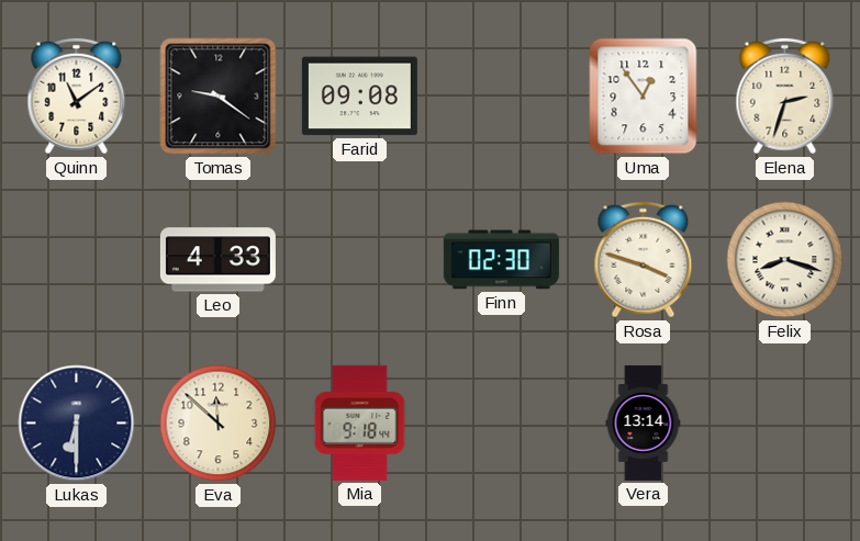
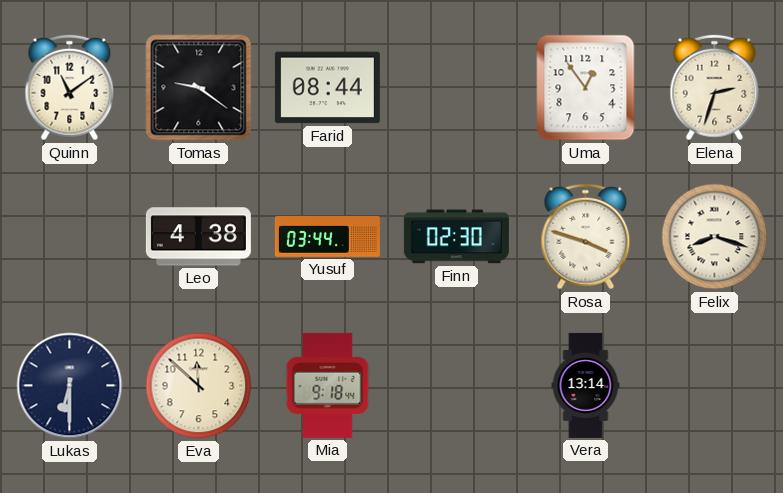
Farid: 09:08 -> 08:44
Leo: 4:33 -> 4:38
Yusuf: none -> 03:44
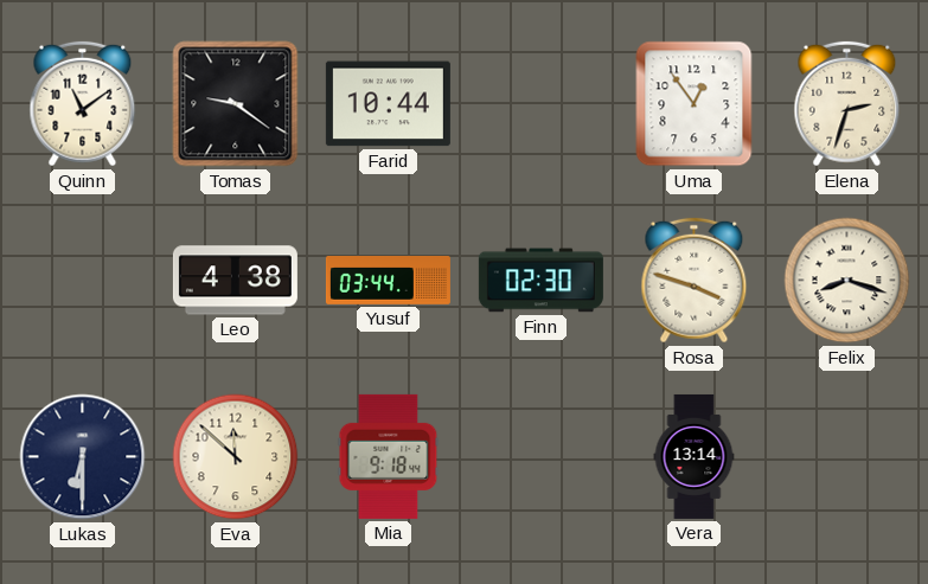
Farid: 08:44 -> 10:44
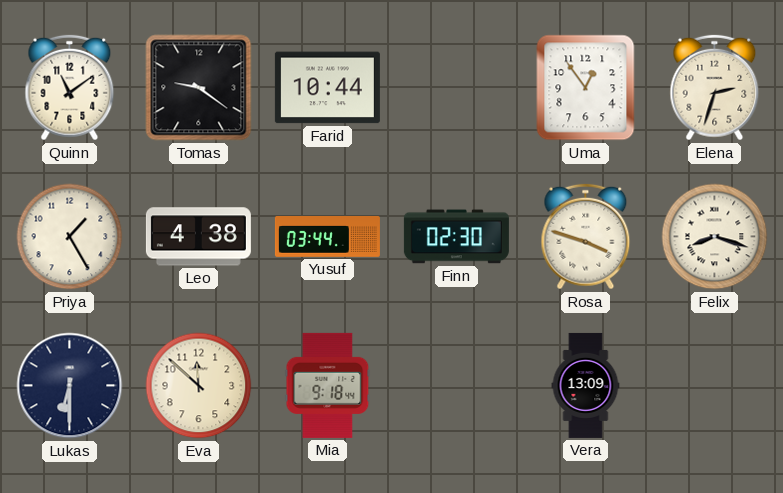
Priya: none -> 1:25
Vera: 13:14 -> 13:09
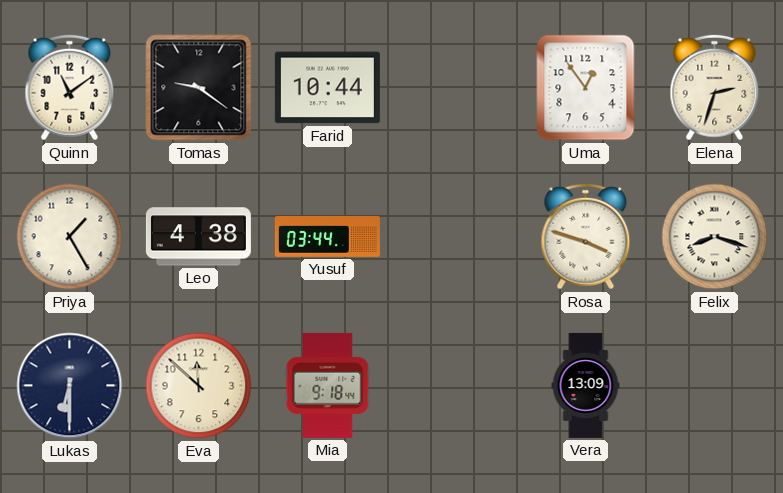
Finn: 02:30 -> none
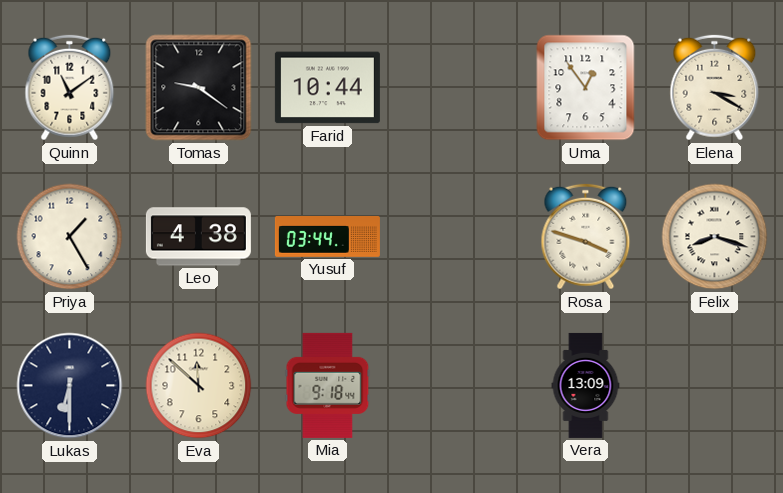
Elena: 2:33 -> 3:20
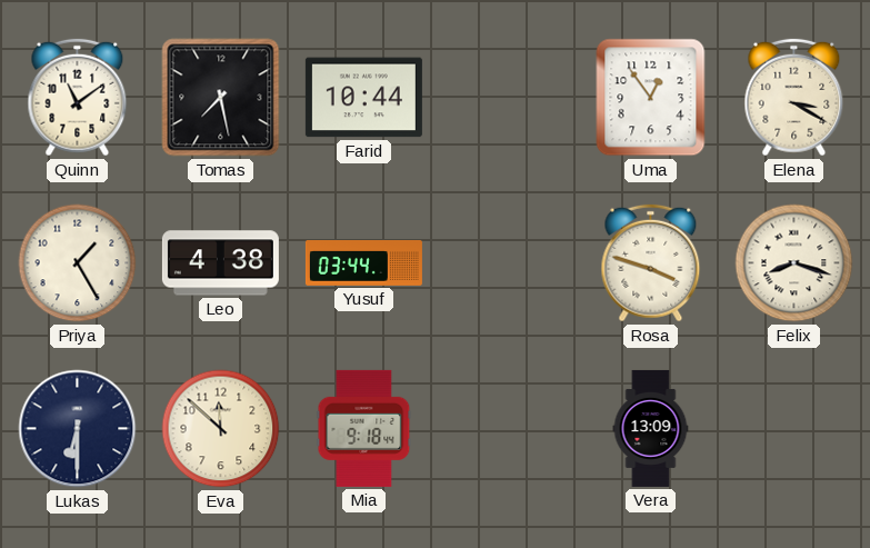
Tomas: 9:21 -> 7:28
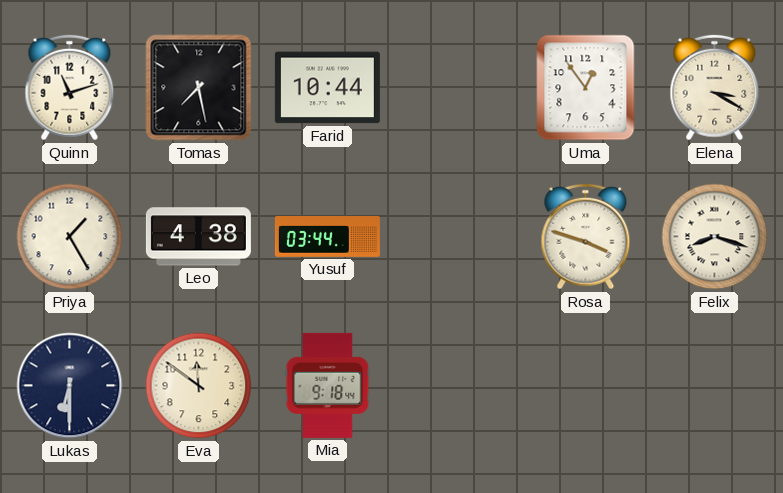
Quinn: 11:09 -> 11:12
Eva: 11:52 -> 11:51
Vera: 13:09 -> none
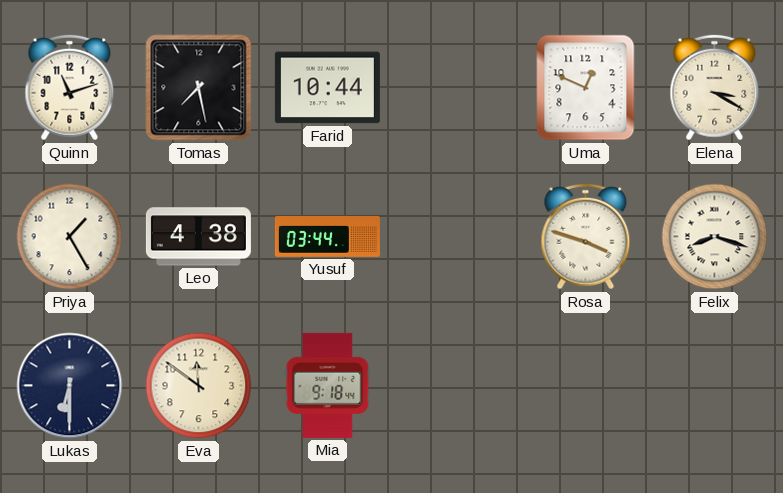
Uma: 12:54 -> 12:49
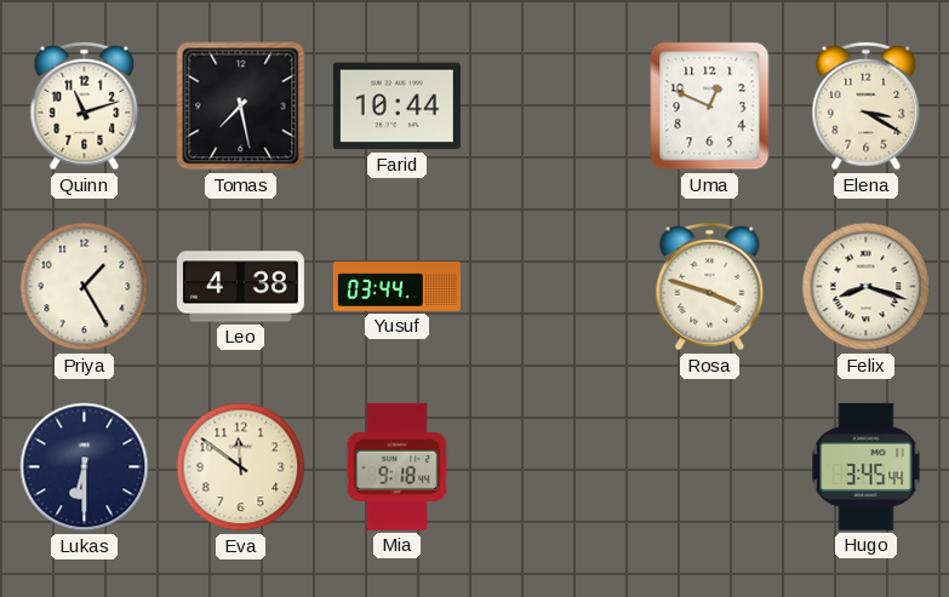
Hugo: none -> 3:45
